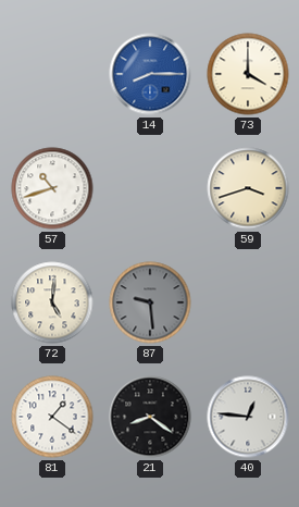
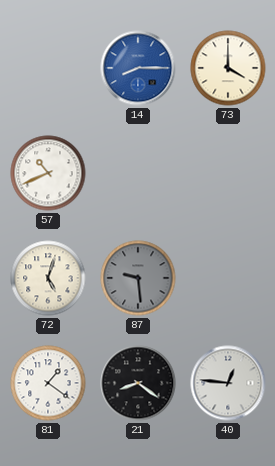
57: 10:42 -> 10:41
59: 3:42 -> none
72: 5:01 -> 5:03
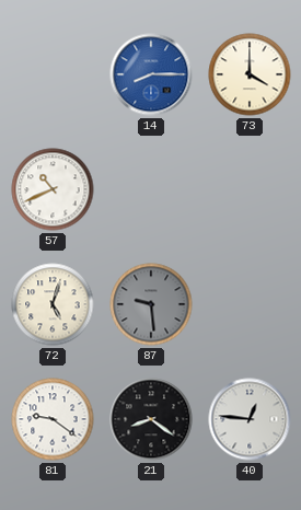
81: 1:21 -> 9:21
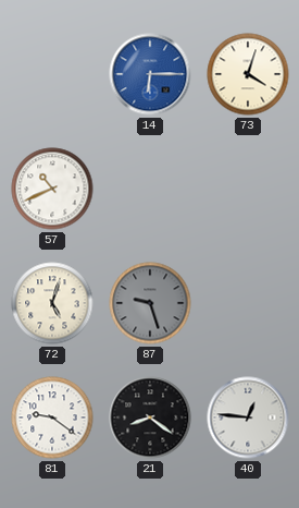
14: 8:15 -> 6:15
73: 4:00 -> 4:03
87: 9:29 -> 9:27
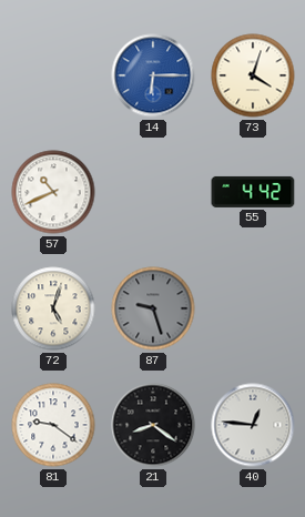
55: none -> 4:42
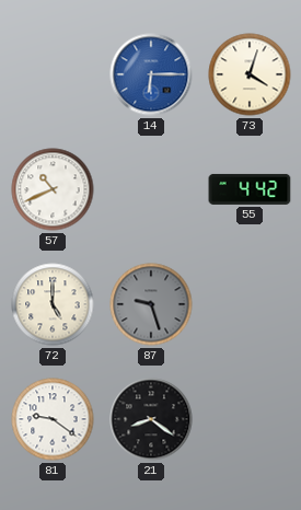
72: 5:03 -> 5:00
40: 12:46 -> none
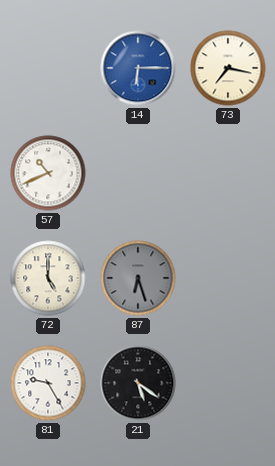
73: 4:03 -> 7:17
55: 4:42 -> none
87: 9:27 -> 6:27
81: 9:21 -> 9:25
21: 8:21 -> 5:21
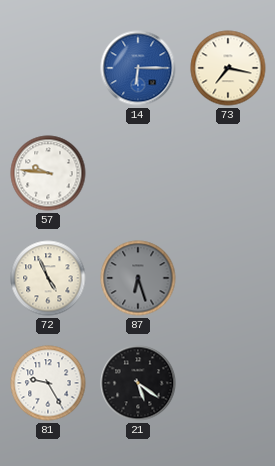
57: 10:41 -> 9:46
72: 5:00 -> 4:56
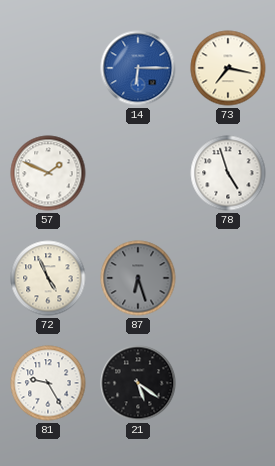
57: 9:46 -> 1:49
78: none -> 4:57
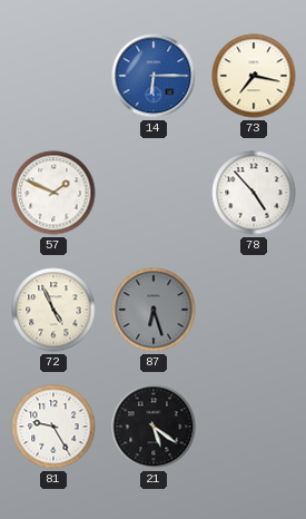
78: 4:57 -> 4:53
